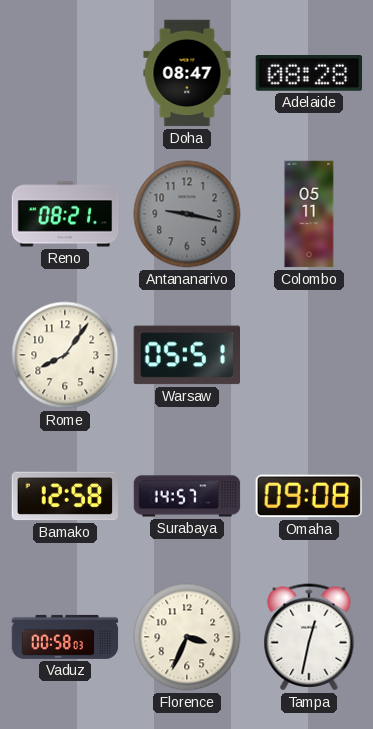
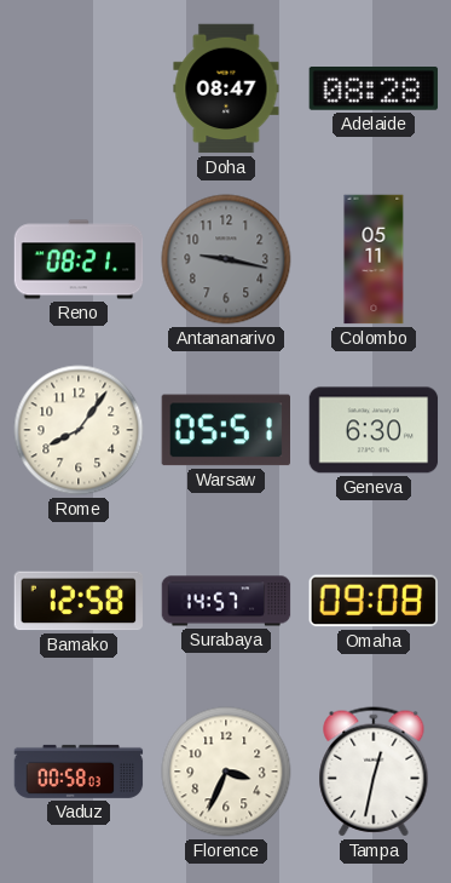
Geneva: none -> 6:30
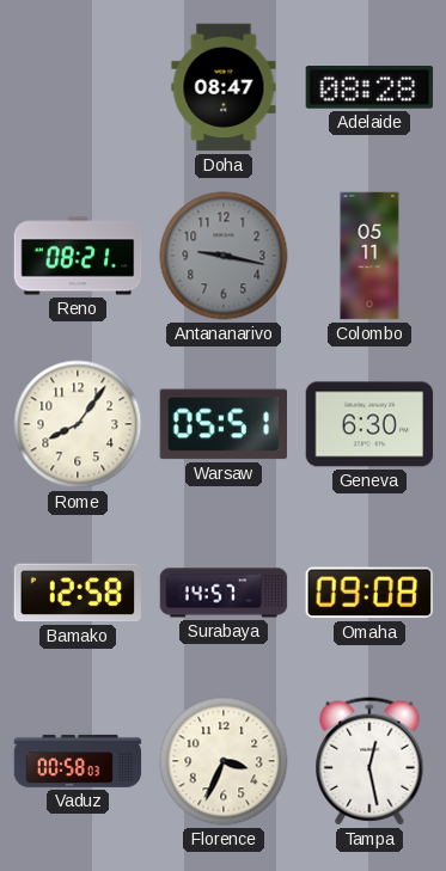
Tampa: 12:32 -> 12:28
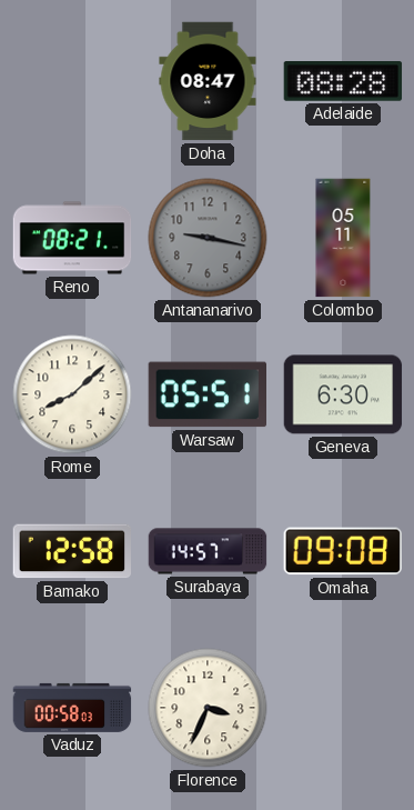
Rome: 8:06 -> 8:08
Tampa: 12:28 -> none
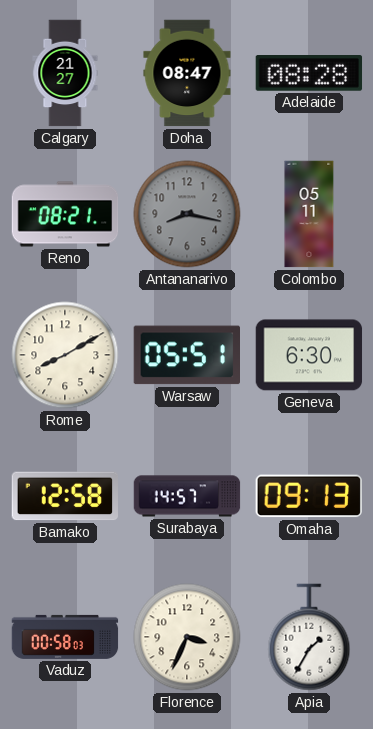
Calgary: none -> 21:27
Antananarivo: 9:17 -> 8:17
Rome: 8:08 -> 8:10
Omaha: 09:08 -> 09:13
Apia: none -> 1:35
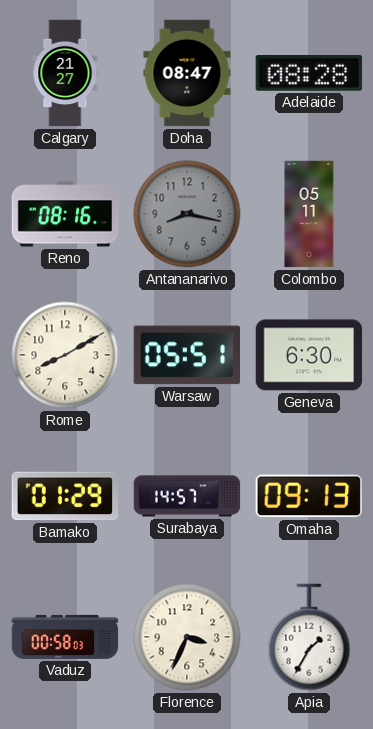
Reno: 08:21 -> 08:16
Bamako: 12:58 -> 01:29
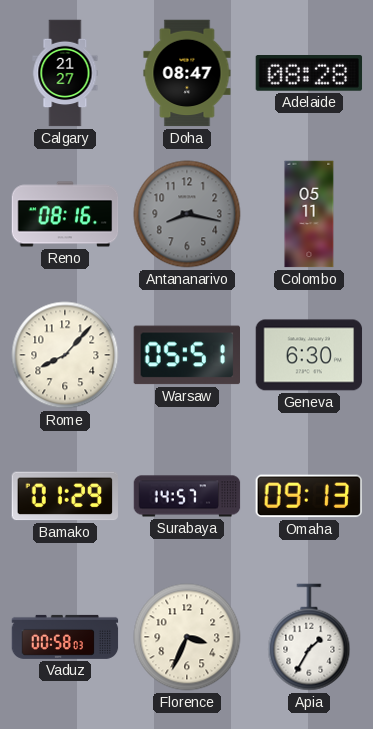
Rome: 8:10 -> 8:07
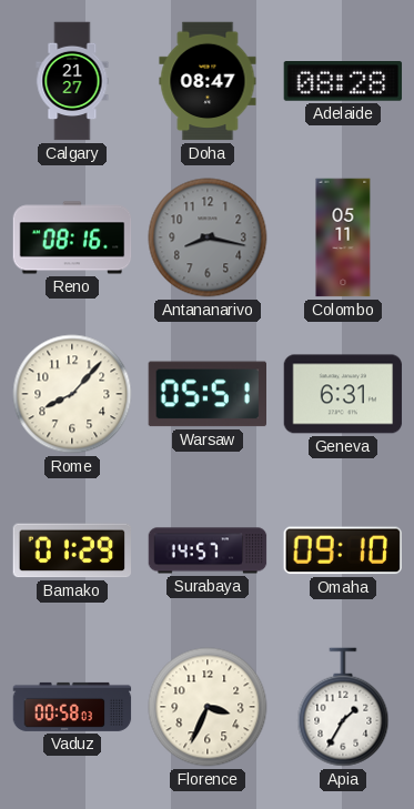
Geneva: 6:30 -> 6:31
Omaha: 09:13 -> 09:10
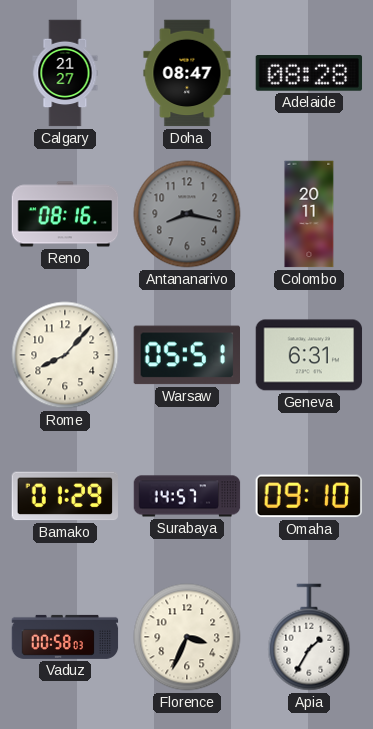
Colombo: 05:11 -> 20:11
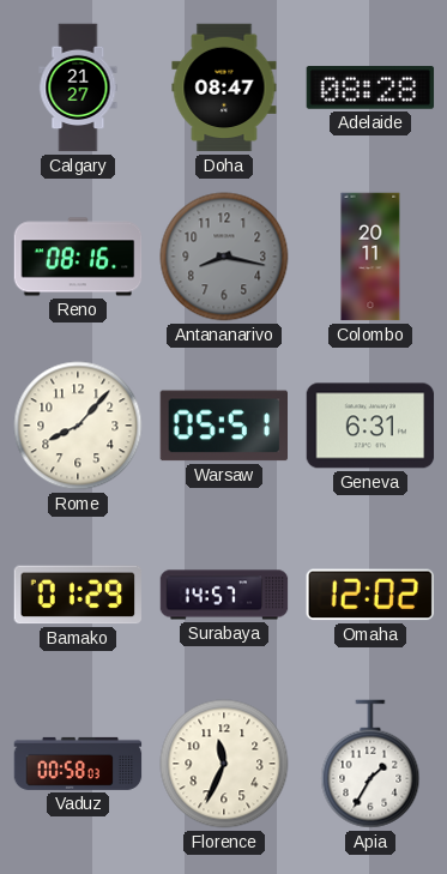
Omaha: 09:10 -> 12:02
Florence: 3:34 -> 11:34
